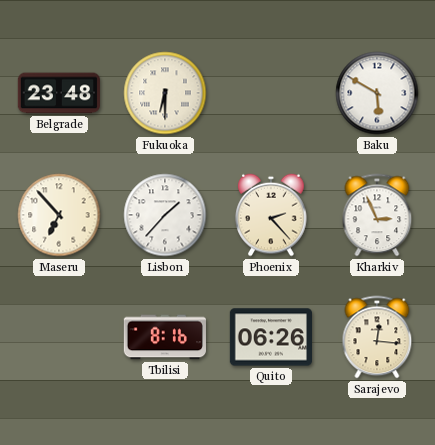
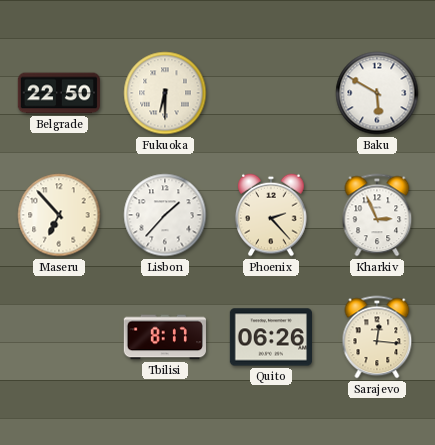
Belgrade: 23:48 -> 22:50
Tbilisi: 8:16 -> 8:17
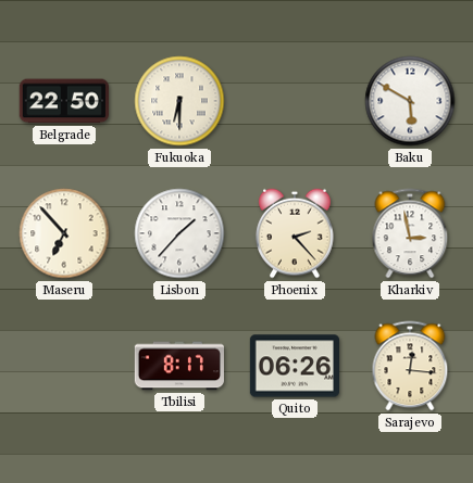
Kharkiv: 2:56 -> 2:58
